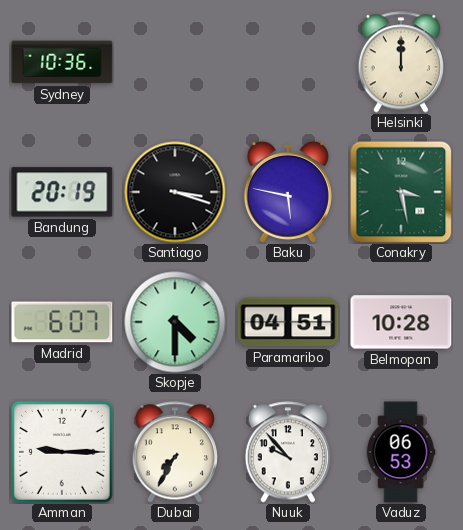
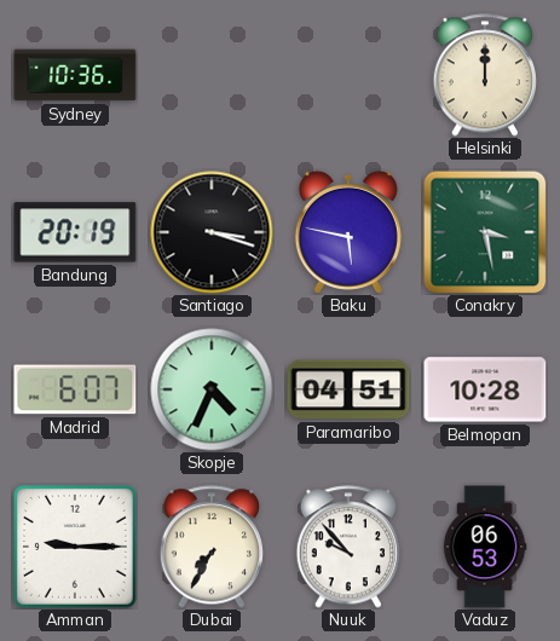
Skopje: 4:30 -> 4:34
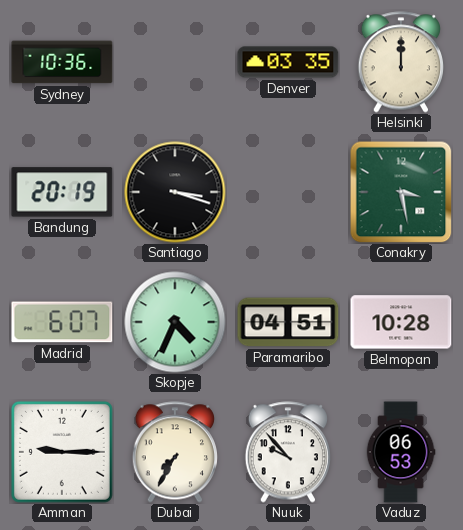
Denver: none -> 03:35
Baku: 5:47 -> none
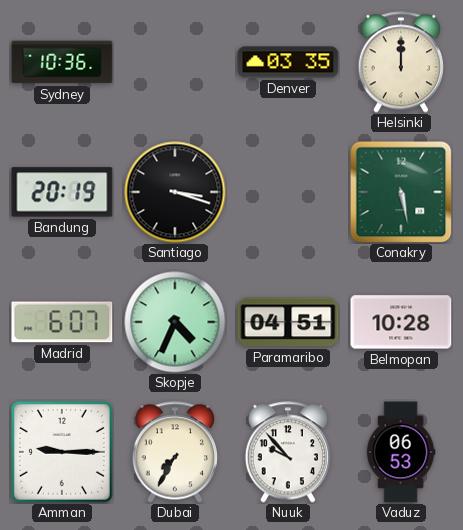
Conakry: 3:28 -> 5:28
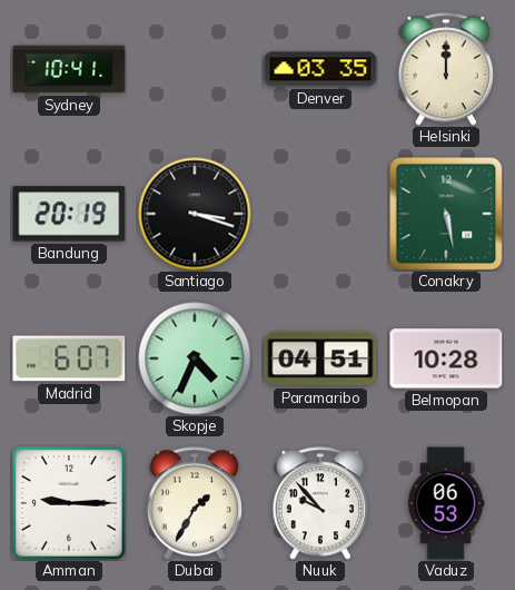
Sydney: 10:36 -> 10:41
Dubai: 7:35 -> 1:35
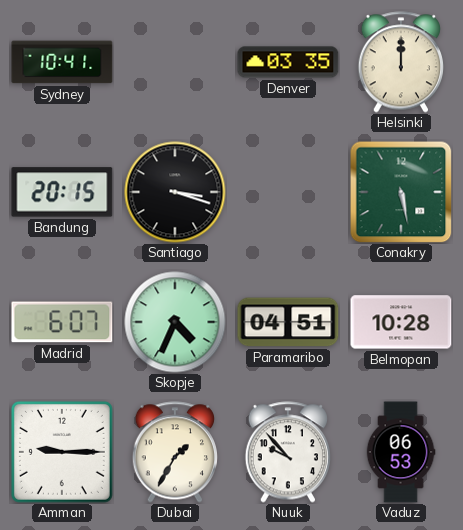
Bandung: 20:19 -> 20:15
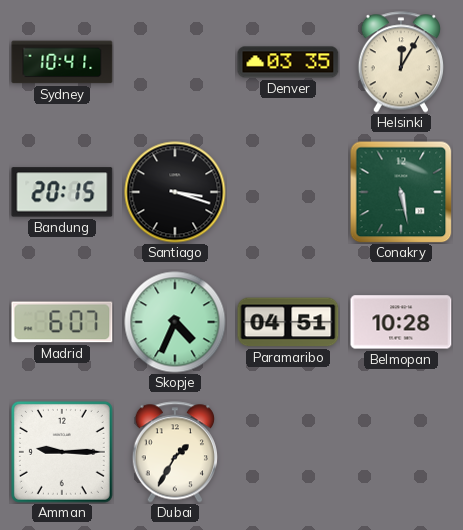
Helsinki: 12:00 -> 12:05
Nuuk: 9:53 -> none
Vaduz: 06:53 -> none
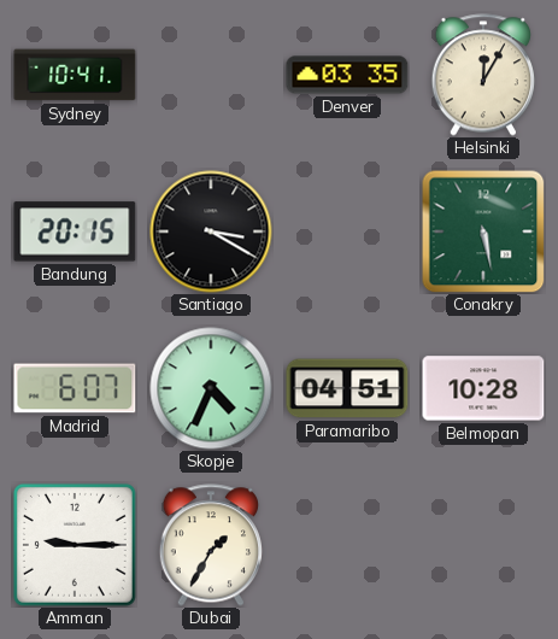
Santiago: 3:18 -> 3:20
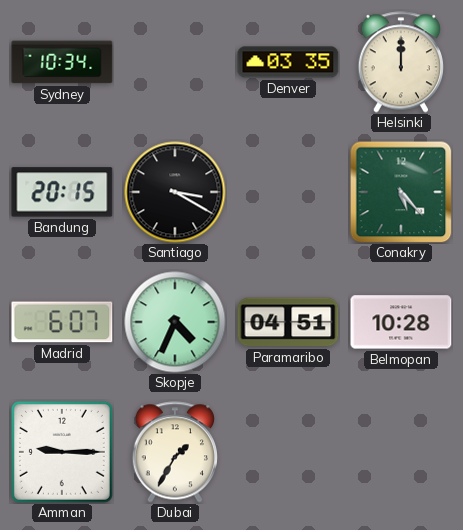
Sydney: 10:41 -> 10:34
Helsinki: 12:05 -> 12:00
Conakry: 5:28 -> 5:23
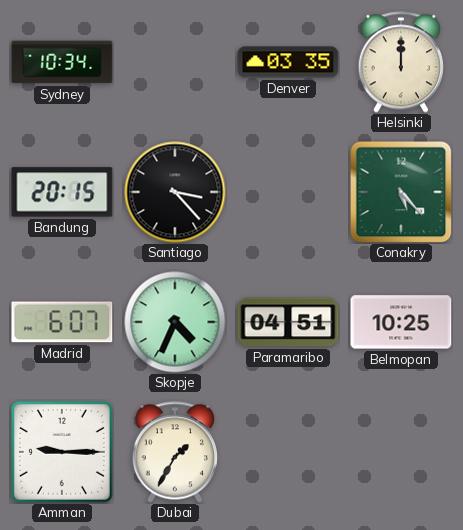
Santiago: 3:20 -> 3:23
Belmopan: 10:28 -> 10:25
